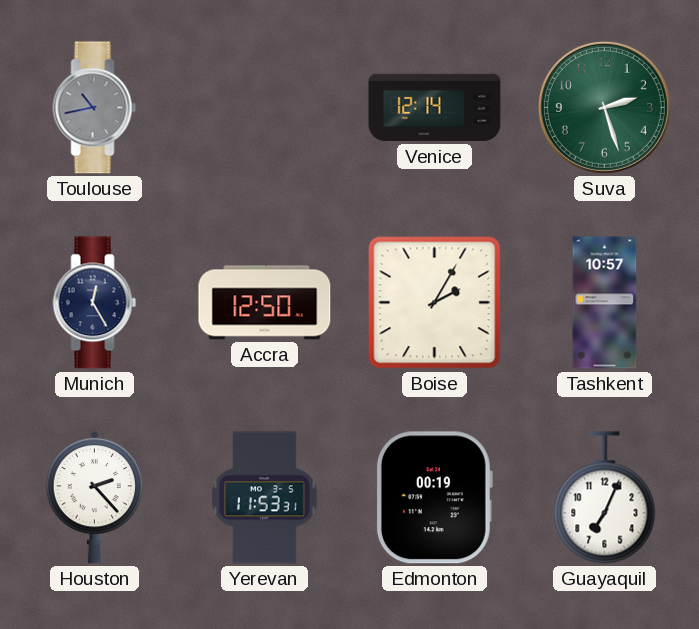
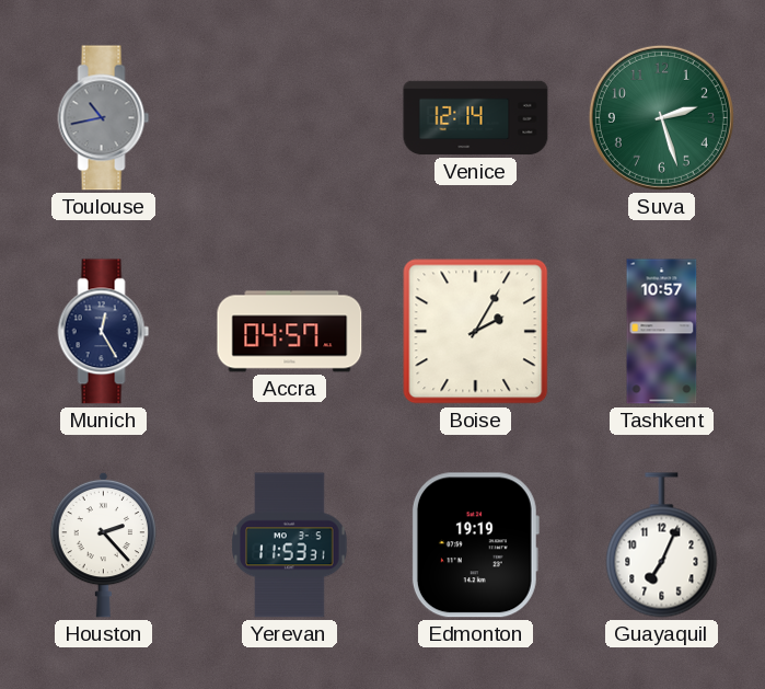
Accra: 12:50 -> 04:57
Edmonton: 00:19 -> 19:19
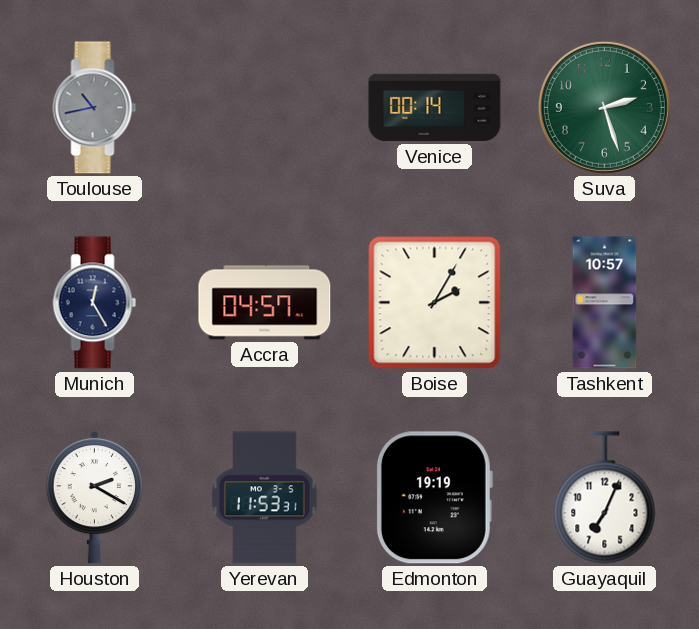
Venice: 12:14 -> 00:14
Houston: 2:23 -> 2:20
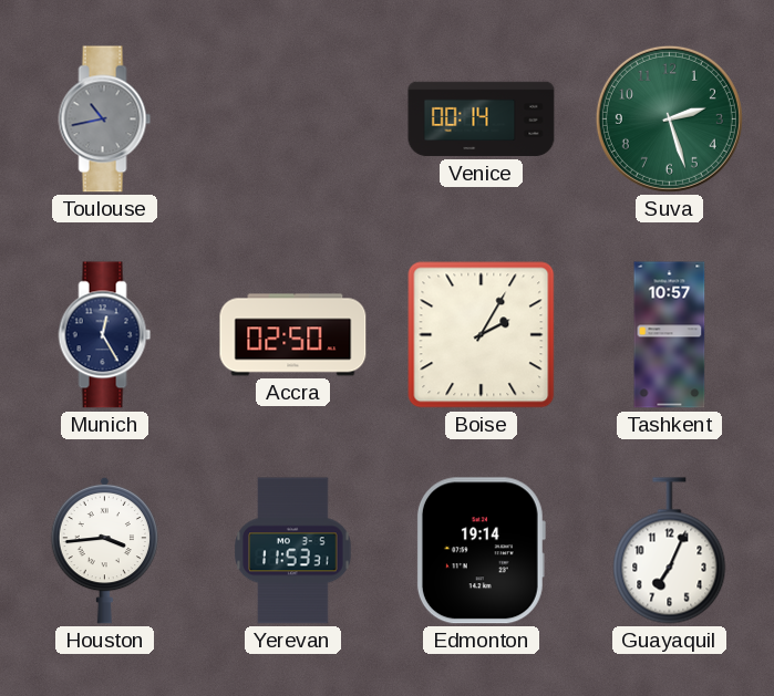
Accra: 04:57 -> 02:50
Houston: 2:20 -> 3:44
Edmonton: 19:19 -> 19:14
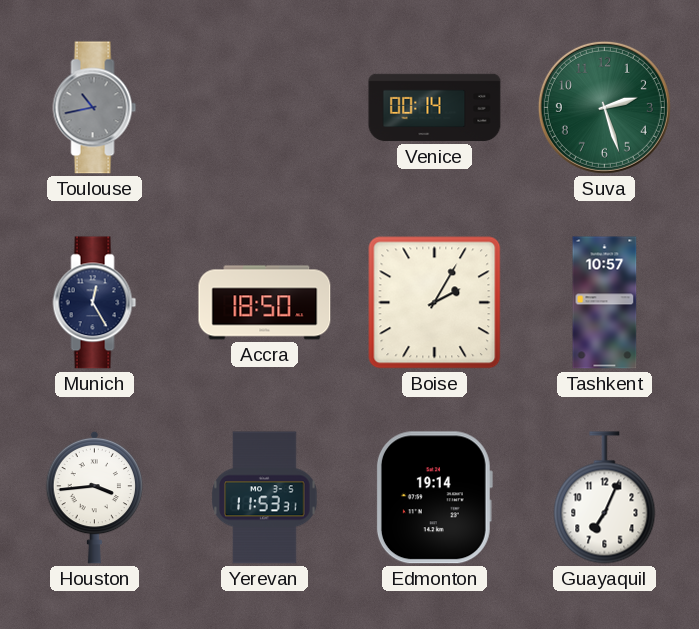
Accra: 02:50 -> 18:50
